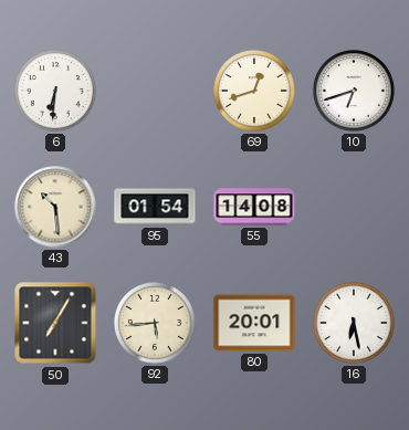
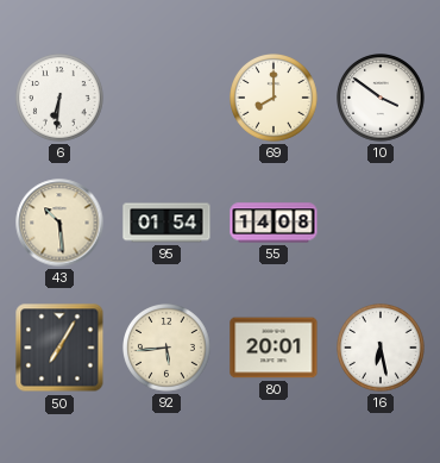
69: 12:42 -> 8:00
10: 6:42 -> 3:51
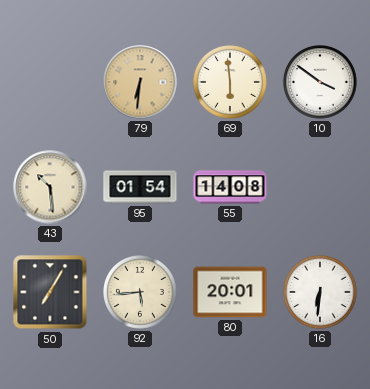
6: 6:31 -> none
79: none -> 6:31
69: 8:00 -> 5:59
16: 6:28 -> 6:31
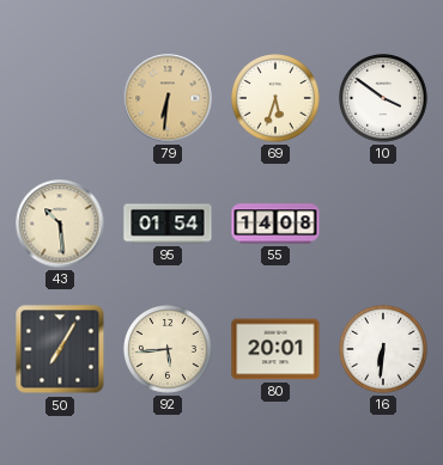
69: 5:59 -> 5:33
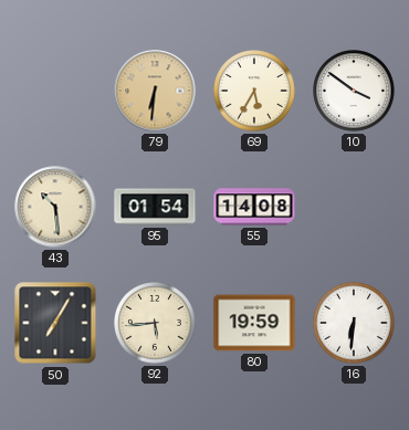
69: 5:33 -> 5:35
80: 20:01 -> 19:59
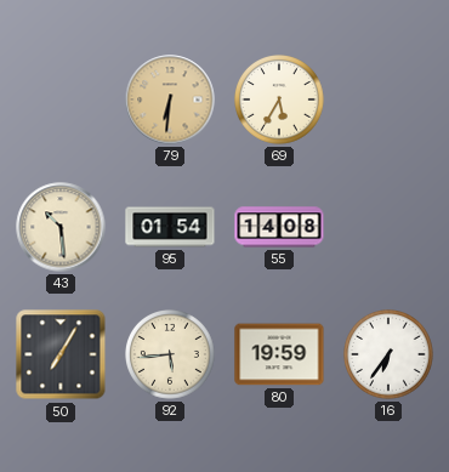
10: 3:51 -> none
16: 6:31 -> 6:36
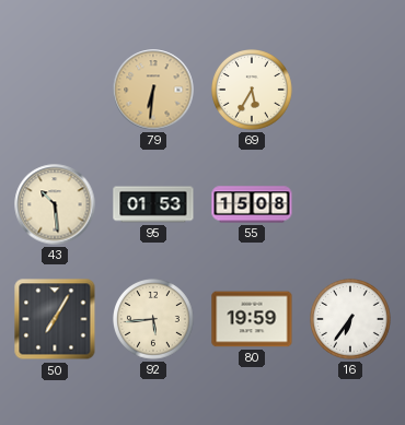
95: 01:54 -> 01:53
55: 14:08 -> 15:08
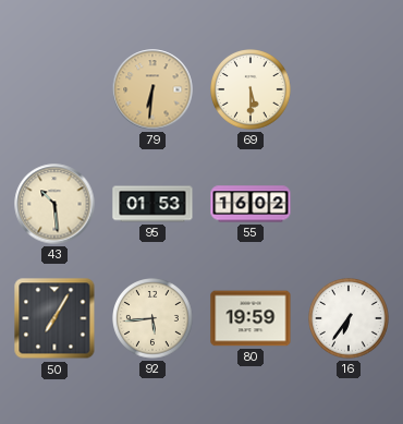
69: 5:35 -> 5:30
55: 15:08 -> 16:02
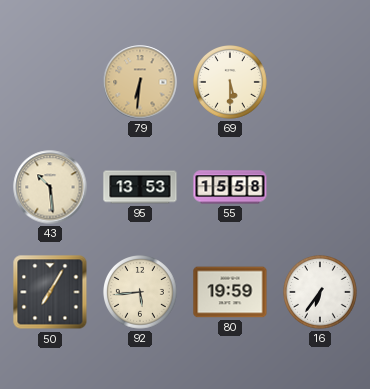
95: 01:53 -> 13:53
55: 16:02 -> 15:58
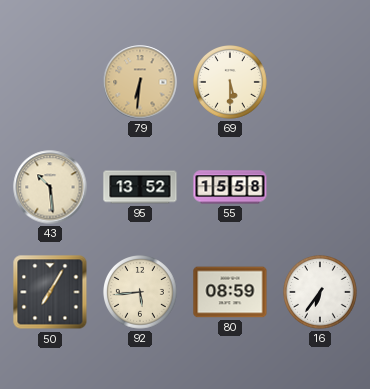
95: 13:53 -> 13:52
80: 19:59 -> 08:59
